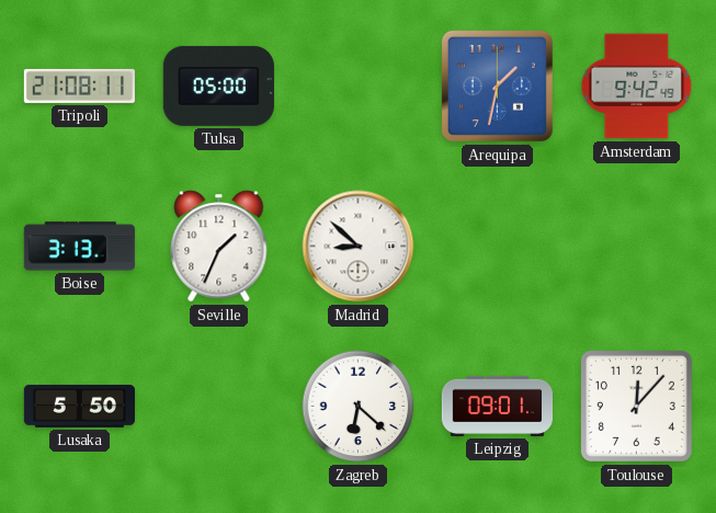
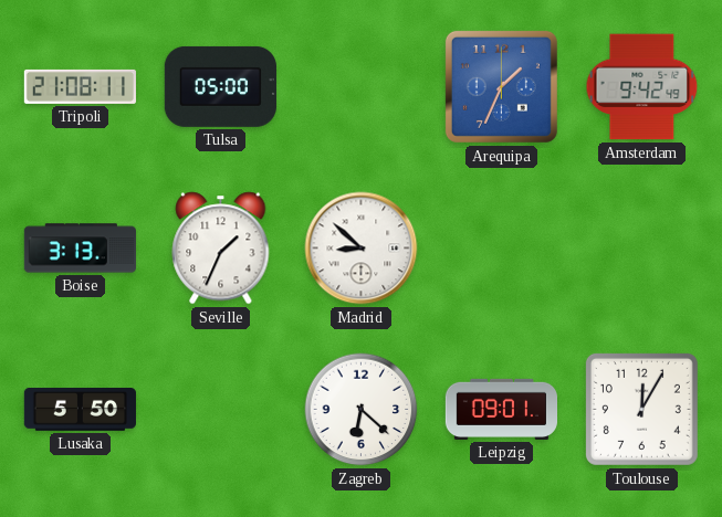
Arequipa: 1:32 -> 1:34
Toulouse: 12:07 -> 12:05
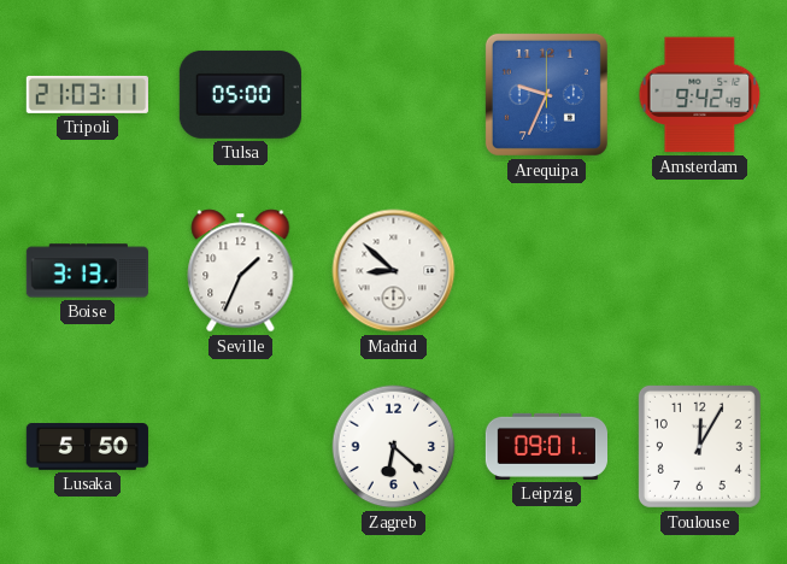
Tripoli: 21:08 -> 21:03
Arequipa: 1:34 -> 9:34
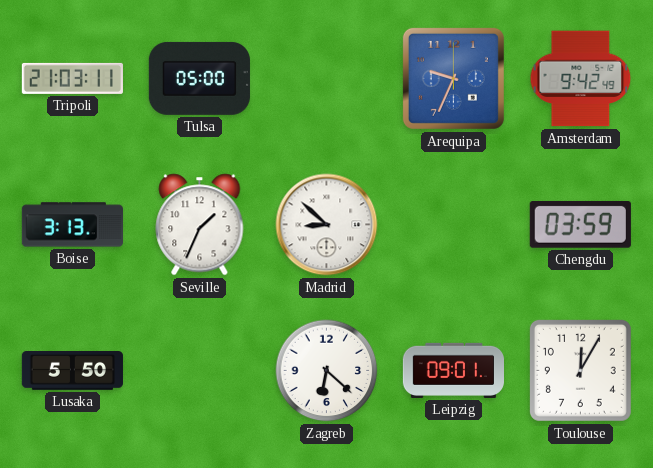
Chengdu: none -> 03:59
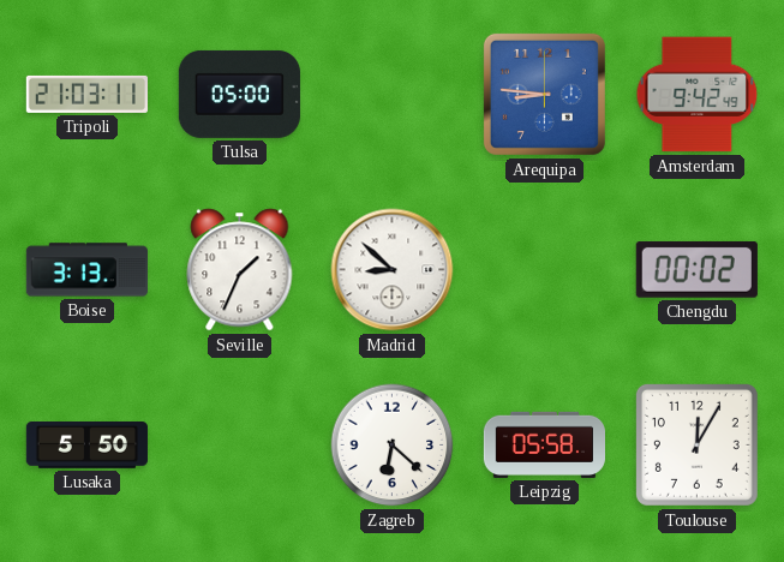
Arequipa: 9:34 -> 8:46
Chengdu: 03:59 -> 00:02
Leipzig: 09:01 -> 05:58
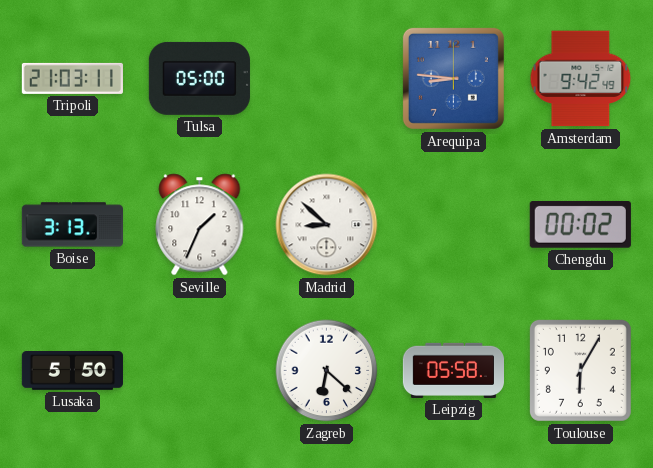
Toulouse: 12:05 -> 6:05
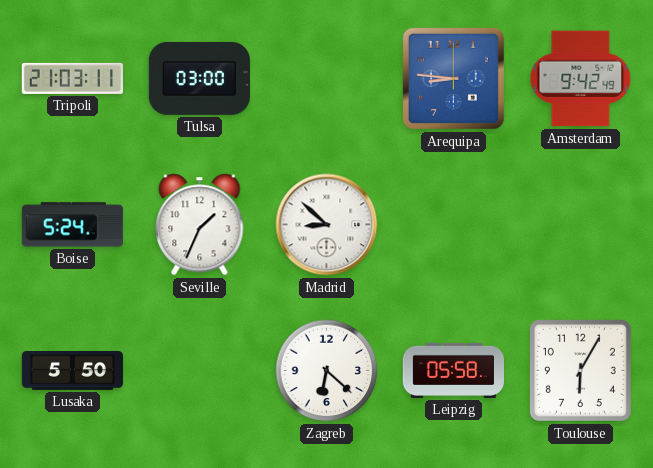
Tulsa: 05:00 -> 03:00
Boise: 3:13 -> 5:24
Chengdu: 00:02 -> none
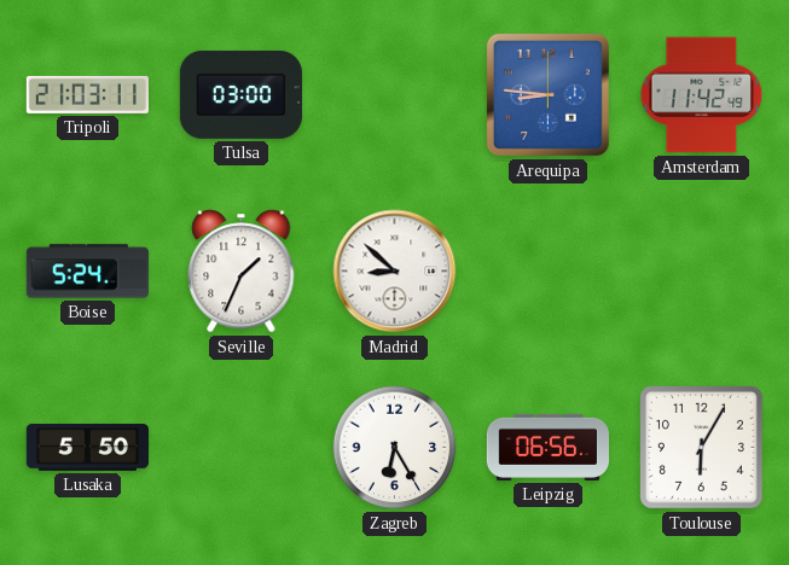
Amsterdam: 9:42 -> 11:42
Zagreb: 6:22 -> 6:25
Leipzig: 05:58 -> 06:56
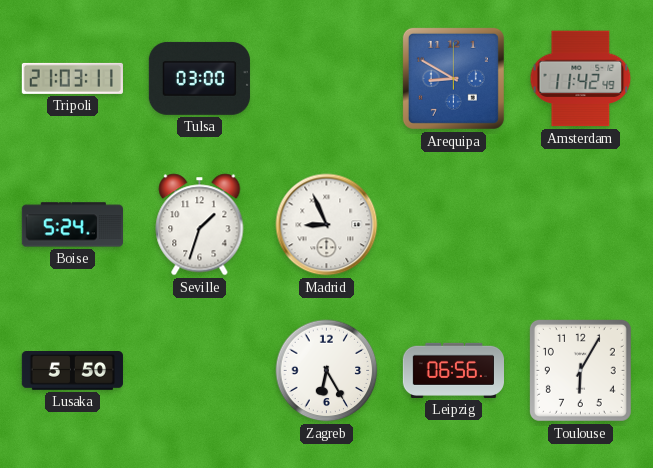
Arequipa: 8:46 -> 8:50
Seville: 1:34 -> 1:33
Madrid: 8:52 -> 8:56
